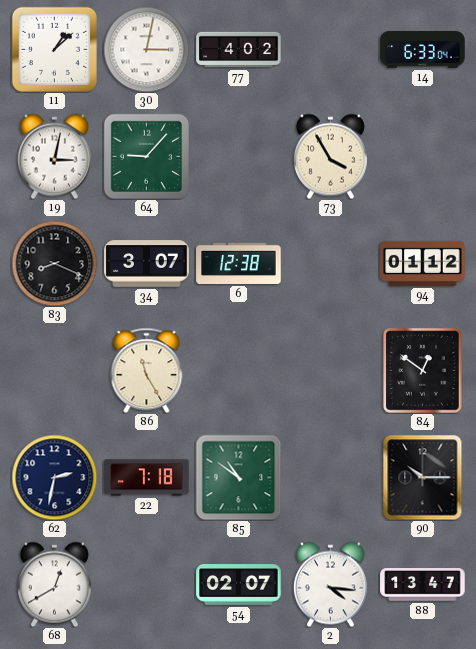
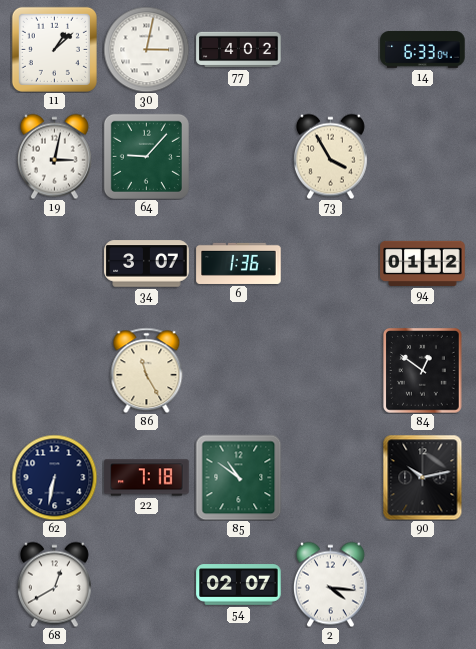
83: 8:19 -> none
6: 12:38 -> 1:36
62: 2:32 -> 6:32
90: 10:15 -> 10:13
88: 13:47 -> none
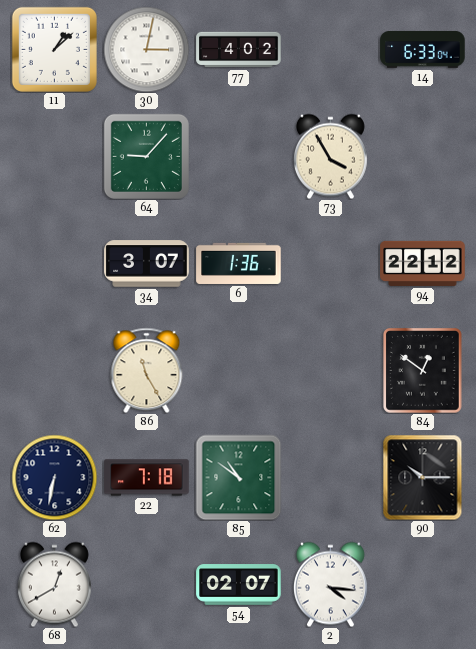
19: 3:02 -> none
94: 01:12 -> 22:12
90: 10:13 -> 10:15
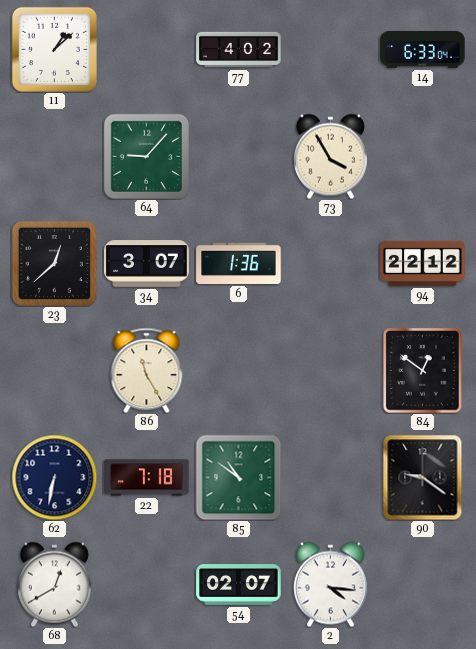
30: 3:02 -> none
23: none -> 12:38
90: 10:15 -> 9:21
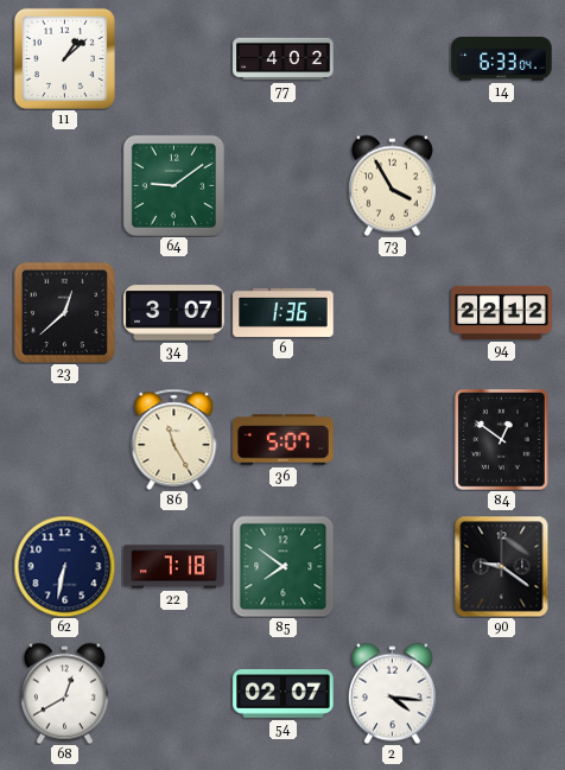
64: 9:07 -> 9:09
36: none -> 5:07
85: 10:51 -> 7:51
